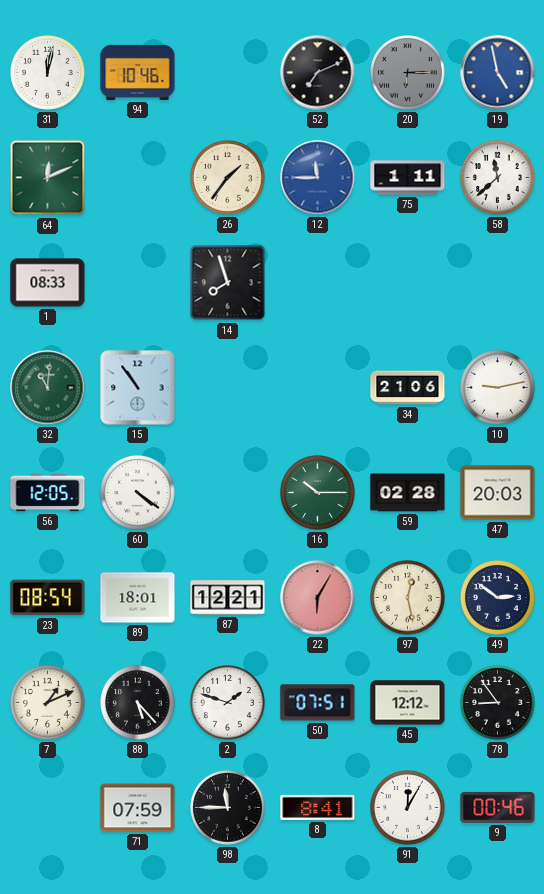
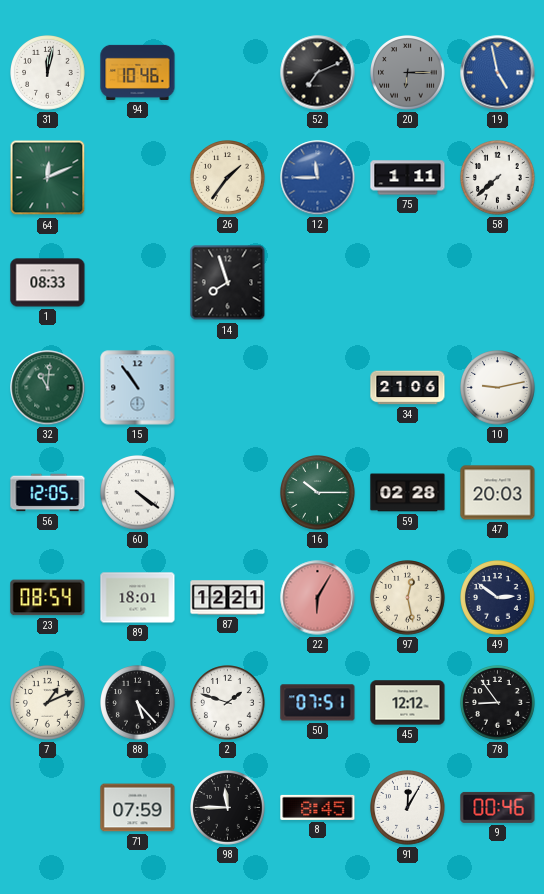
58: 11:38 -> 7:38
8: 8:41 -> 8:45
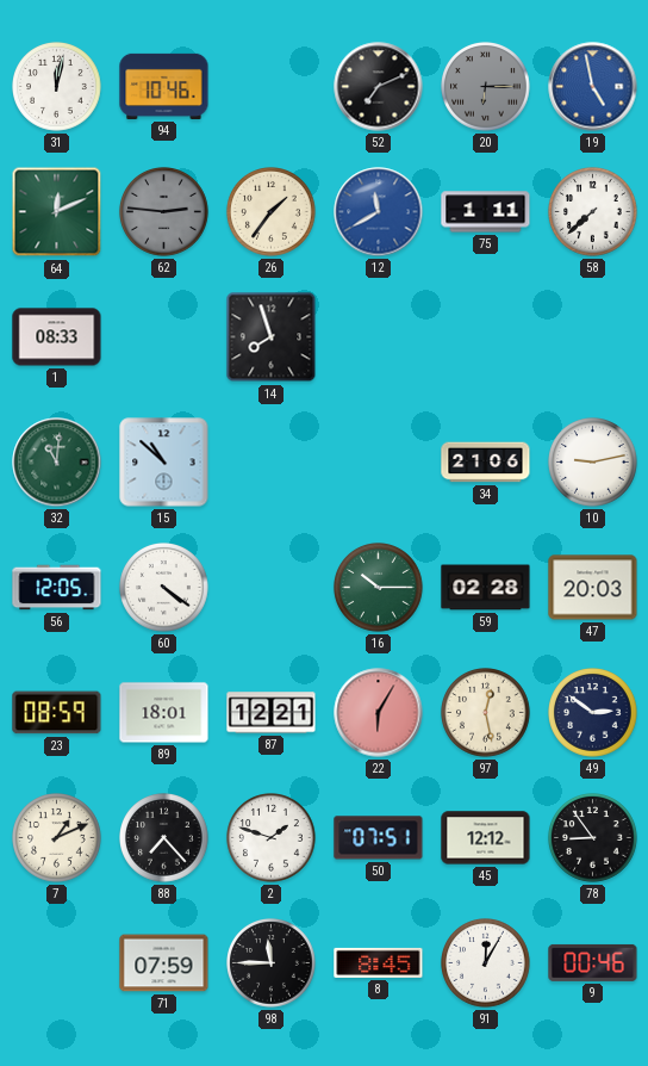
62: none -> 2:46
12: 11:45 -> 11:40
15: 10:54 -> 10:52
23: 08:54 -> 08:59
88: 5:23 -> 7:23
